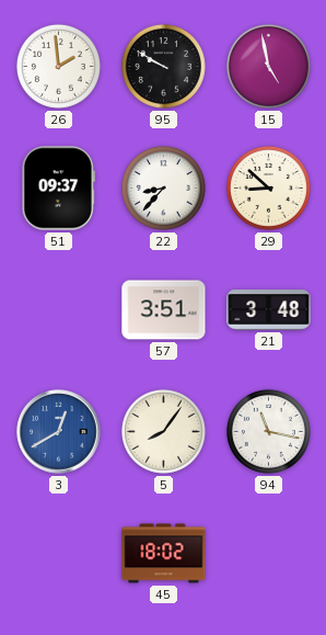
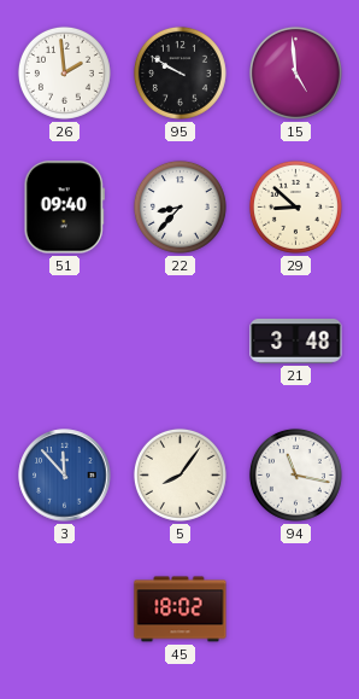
15: 4:58 -> 4:59
51: 09:37 -> 09:40
57: 3:51 -> none
3: 12:40 -> 11:53
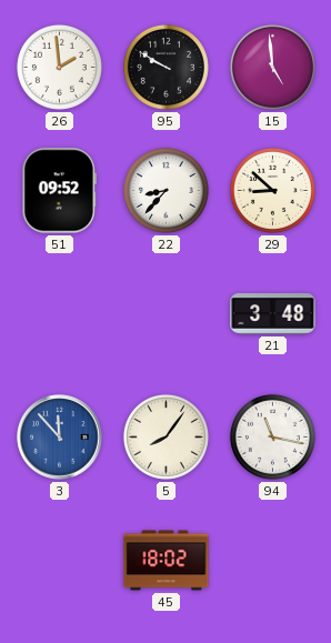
51: 09:40 -> 09:52
